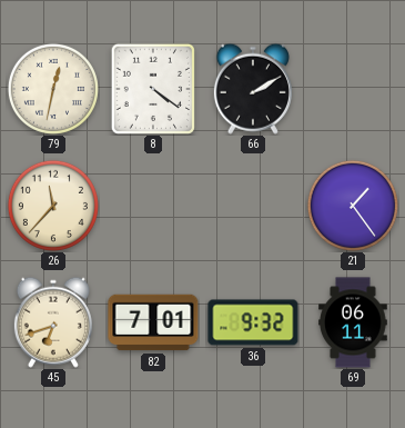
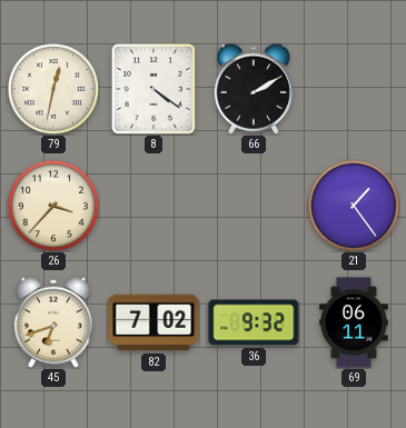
26: 11:37 -> 3:37
82: 7:01 -> 7:02
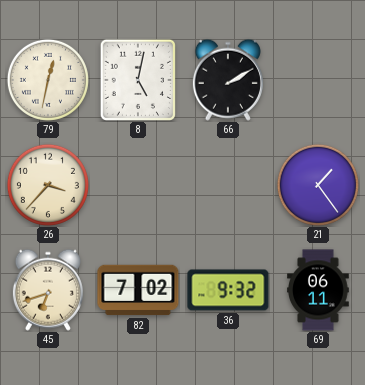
8: 4:21 -> 5:02
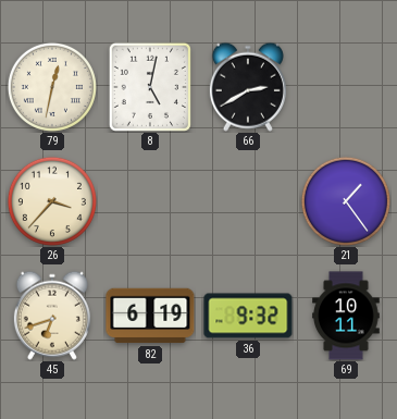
66: 2:10 -> 2:40
82: 7:02 -> 6:19
69: 06:11 -> 10:11
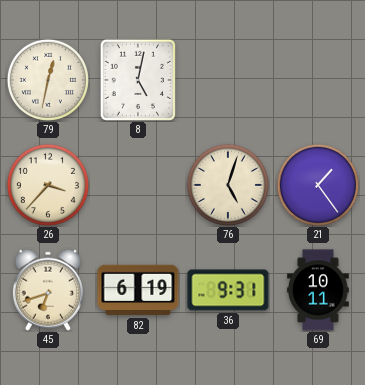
66: 2:40 -> none
76: none -> 5:03
36: 9:32 -> 9:31
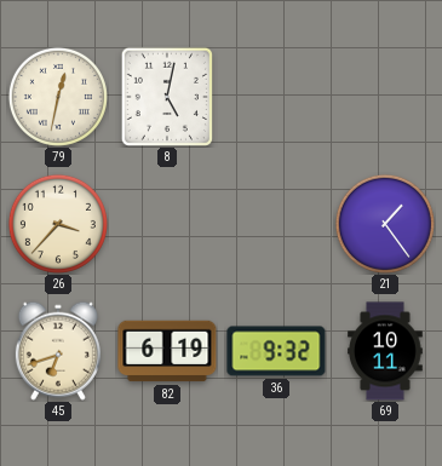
76: 5:03 -> none
36: 9:31 -> 9:32
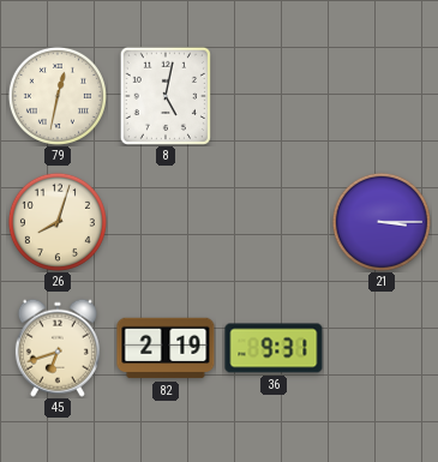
26: 3:37 -> 8:03
21: 1:24 -> 3:15
82: 6:19 -> 2:19
36: 9:32 -> 9:31
69: 10:11 -> none
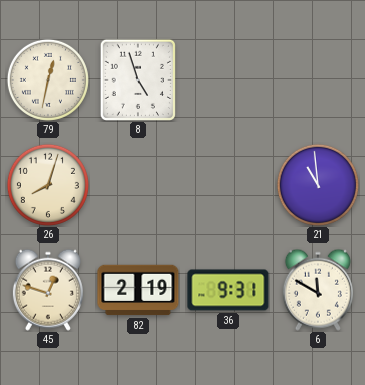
8: 5:02 -> 4:57
21: 3:15 -> 10:59
45: 6:42 -> 12:48
6: none -> 11:50
